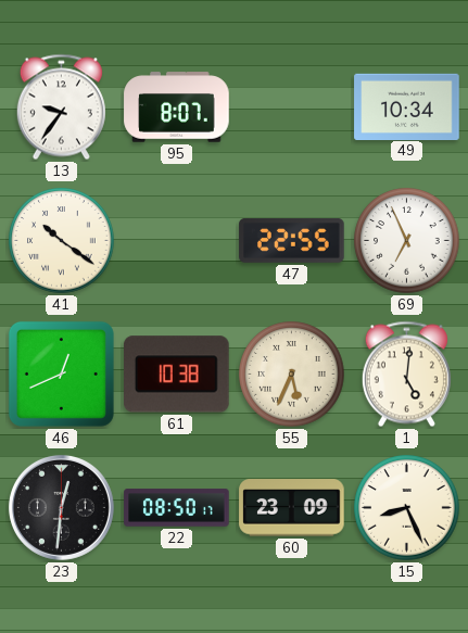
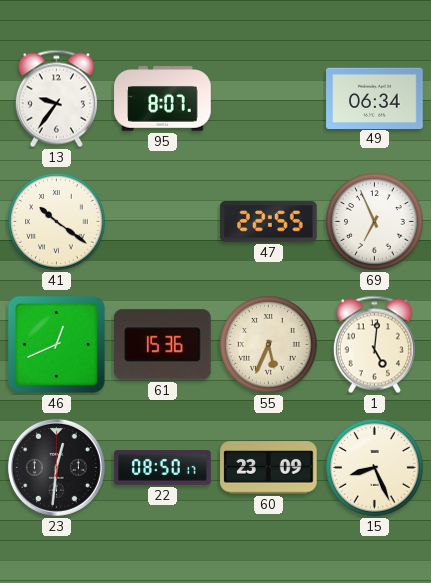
49: 10:34 -> 06:34
61: 10:38 -> 15:36
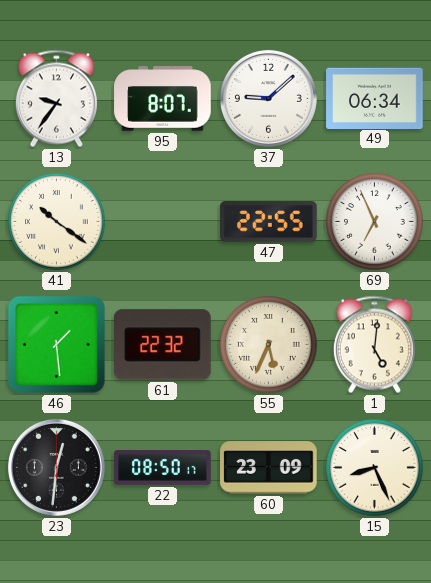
37: none -> 9:08
46: 12:41 -> 1:29
61: 15:36 -> 22:32
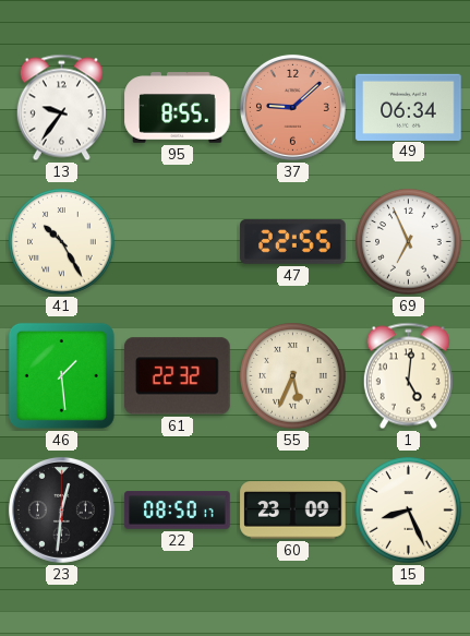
95: 8:07 -> 8:55
37 dial: white -> salmon
41: 10:21 -> 10:25
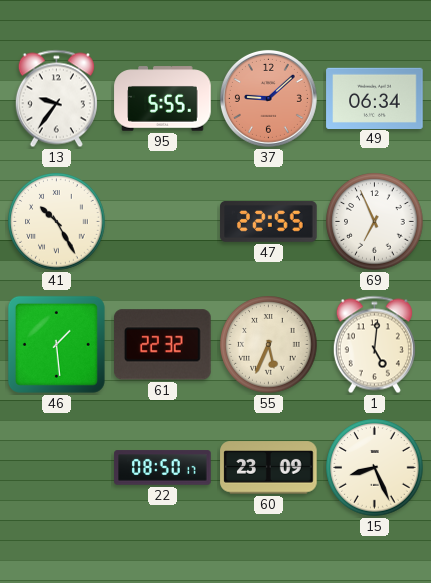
95: 8:55 -> 5:55
23: 12:31 -> none
